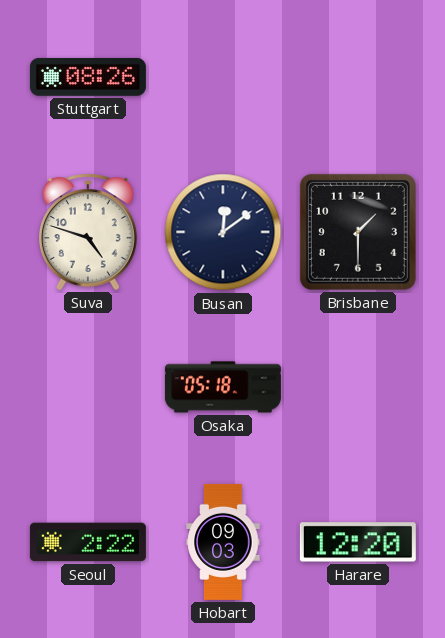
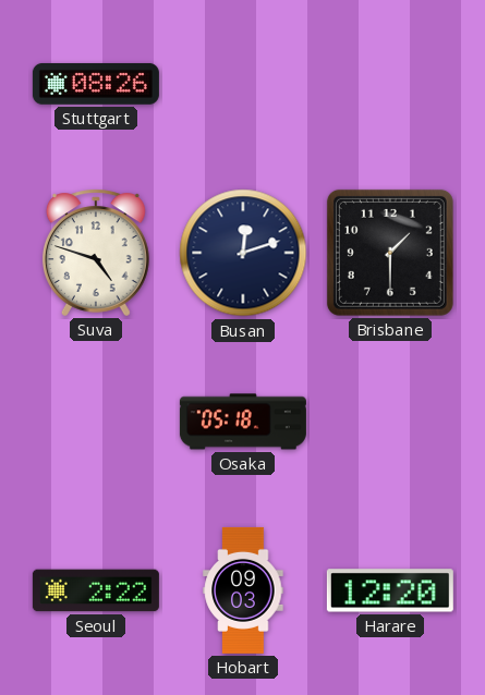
Busan: 12:09 -> 12:12
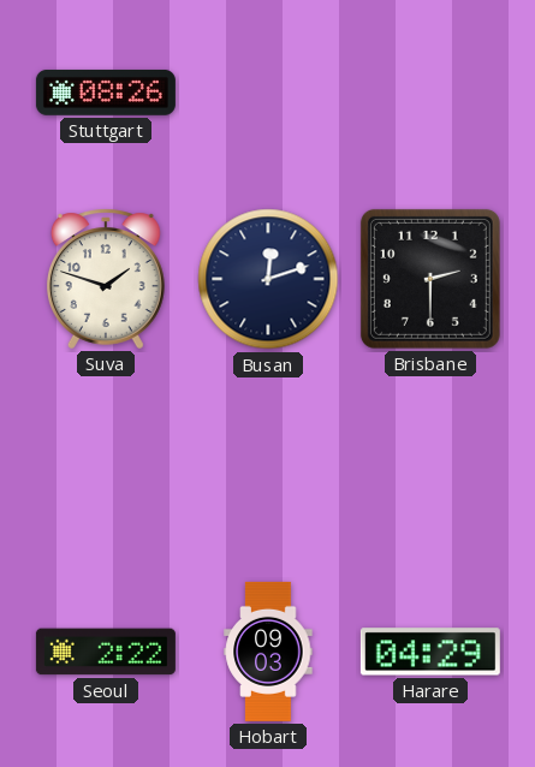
Suva: 4:48 -> 1:48
Brisbane: 1:30 -> 2:30
Osaka: 05:18 -> none
Harare: 12:20 -> 04:29
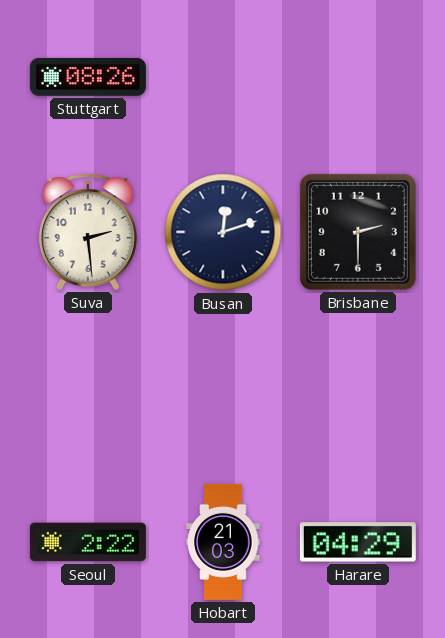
Suva: 1:48 -> 2:29
Hobart: 09:03 -> 21:03
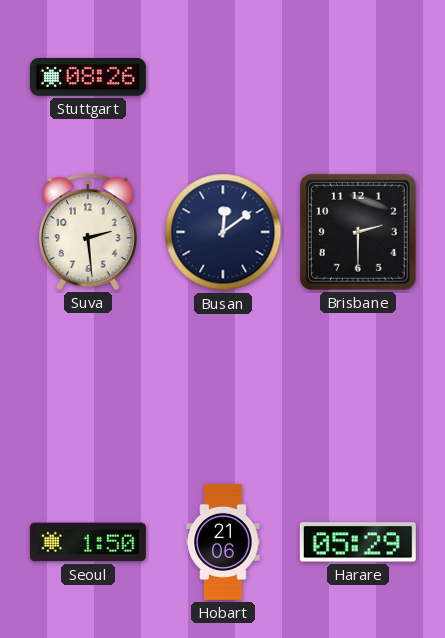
Busan: 12:12 -> 12:09
Seoul: 2:22 -> 1:50
Hobart: 21:03 -> 21:06
Harare: 04:29 -> 05:29
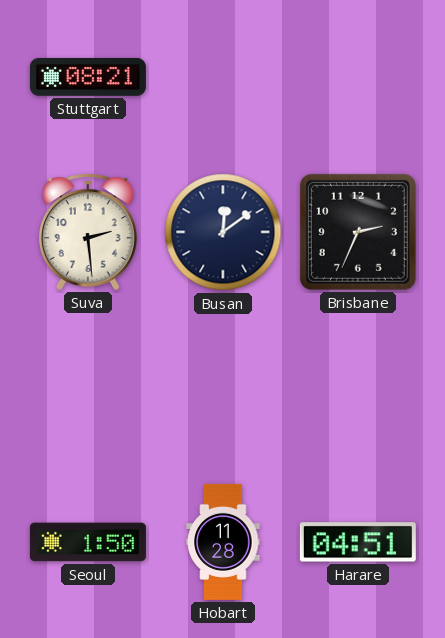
Stuttgart: 08:26 -> 08:21
Brisbane: 2:30 -> 2:34
Hobart: 21:06 -> 11:28
Harare: 05:29 -> 04:51
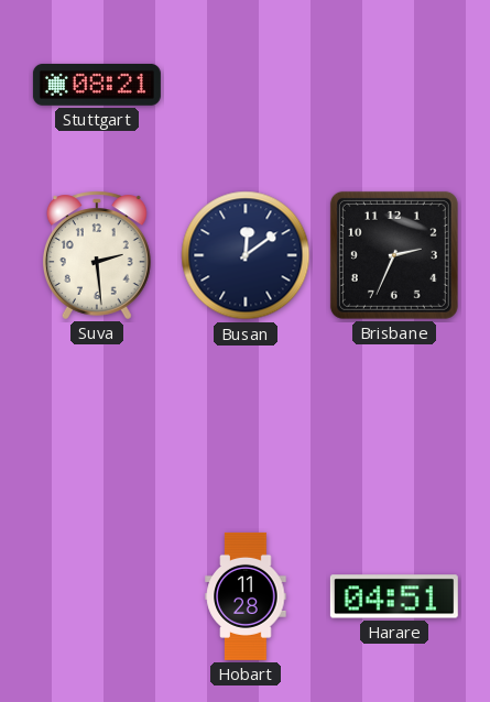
Seoul: 1:50 -> none
